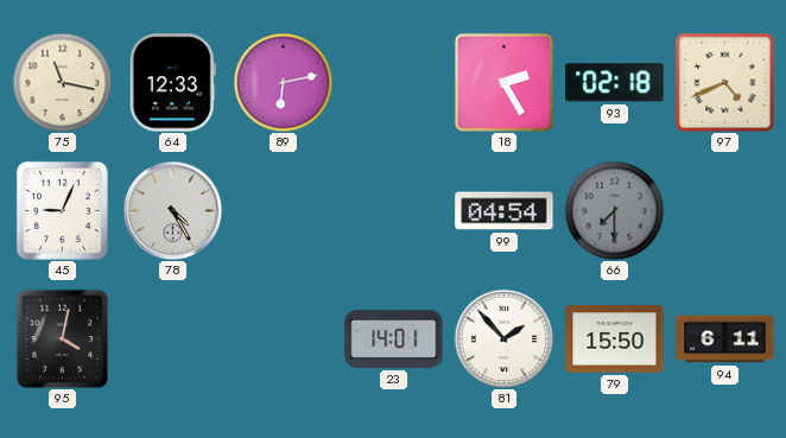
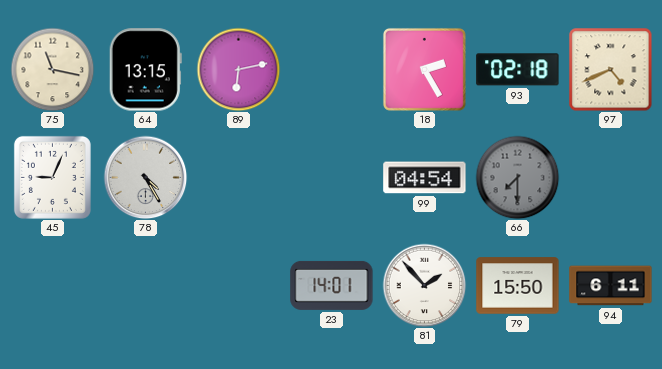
64: 12:33 -> 13:15
95: 4:02 -> none
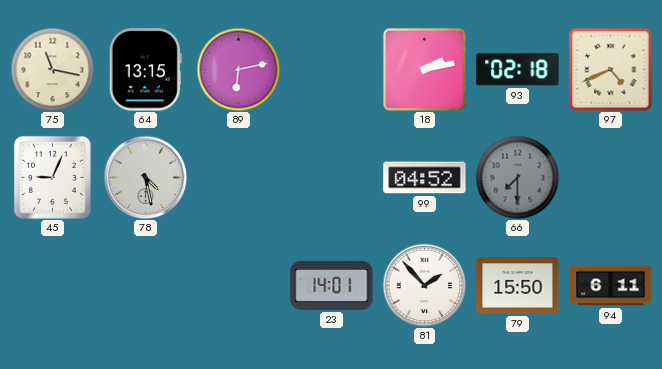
18: 2:25 -> 2:13
78: 4:25 -> 4:28
99: 04:54 -> 04:52
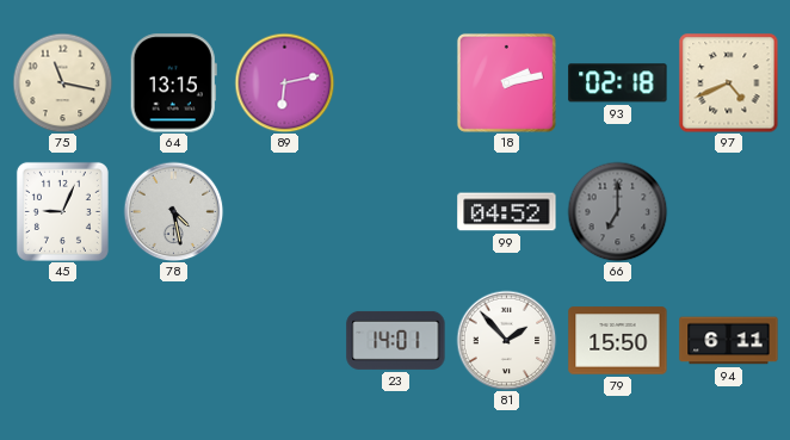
66: 7:30 -> 7:00
